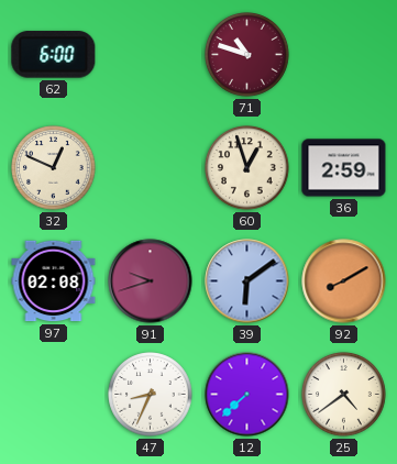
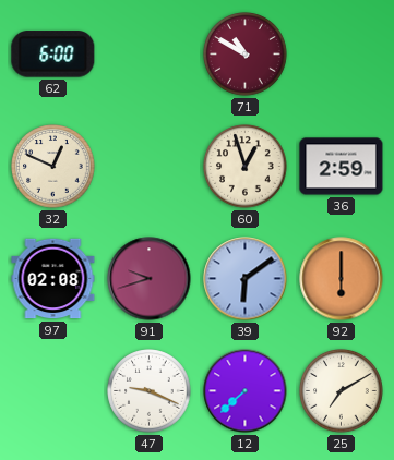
71: 10:48 -> 10:50
92: 8:10 -> 6:00
47: 8:34 -> 9:19
25: 4:39 -> 7:10
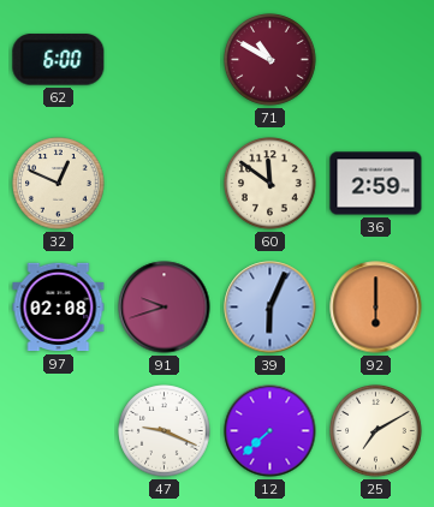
60: 12:57 -> 11:51
39: 6:09 -> 6:04
